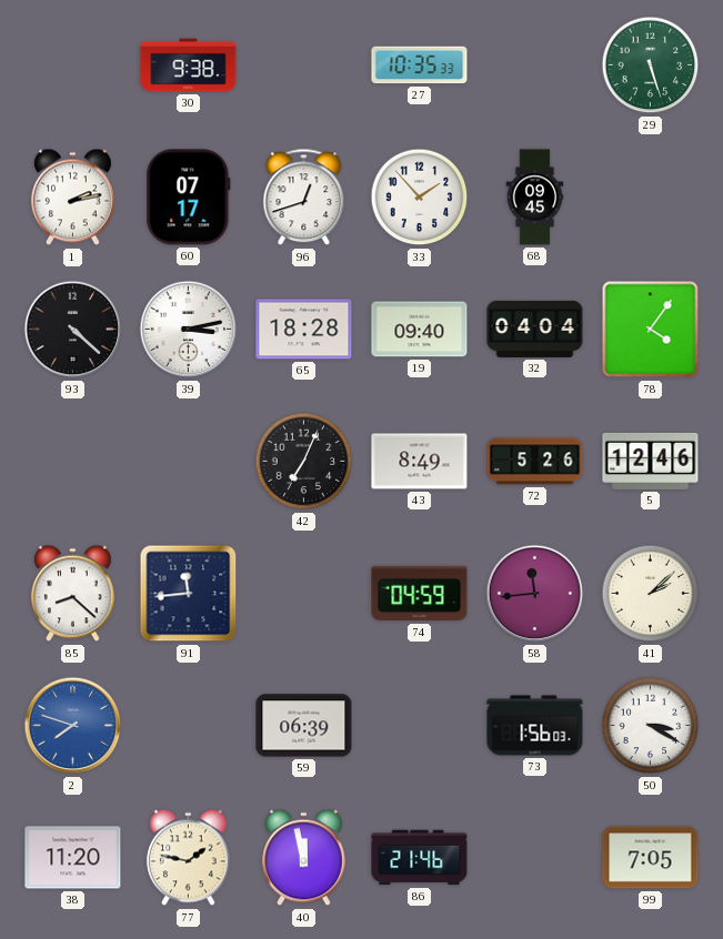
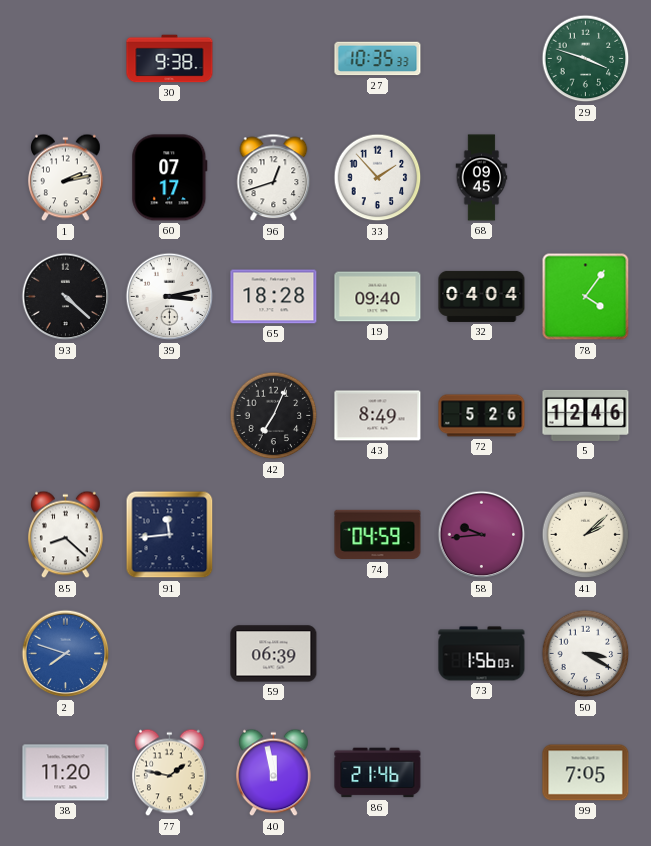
29: 5:27 -> 3:48
58: 11:44 -> 9:44
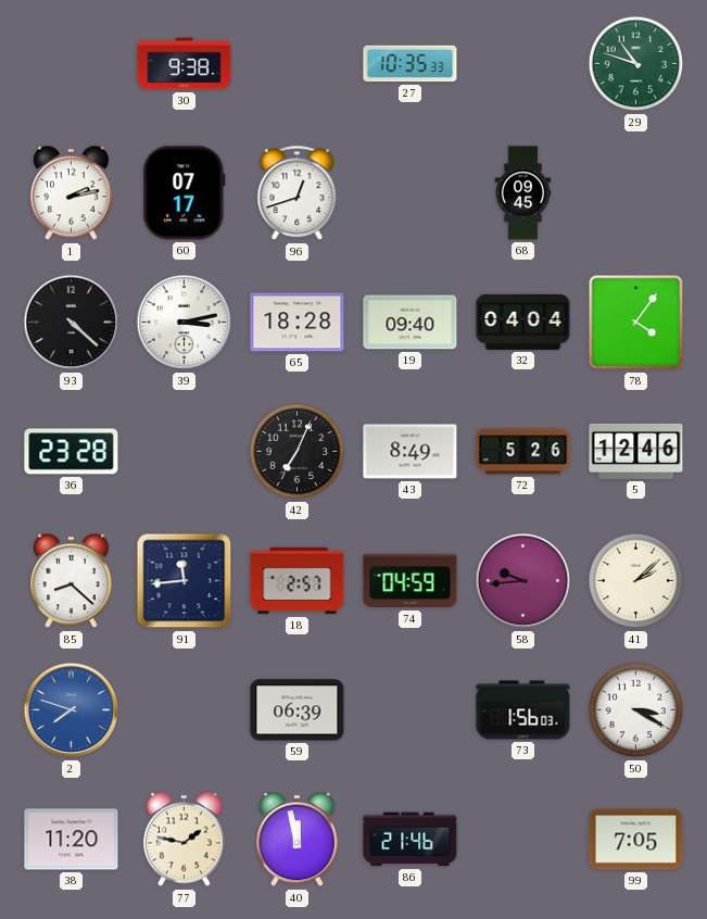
29: 3:48 -> 10:48
33: 1:53 -> none
36: none -> 23:28
18: none -> 2:57
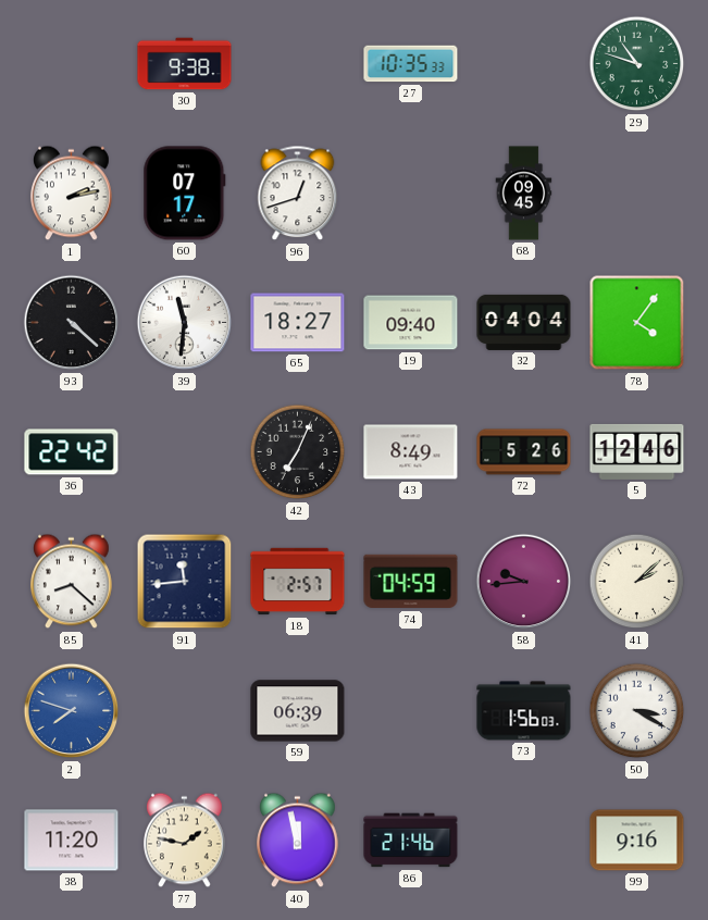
39: 3:13 -> 11:31
65: 18:28 -> 18:27
36: 23:28 -> 22:42
99: 7:05 -> 9:16
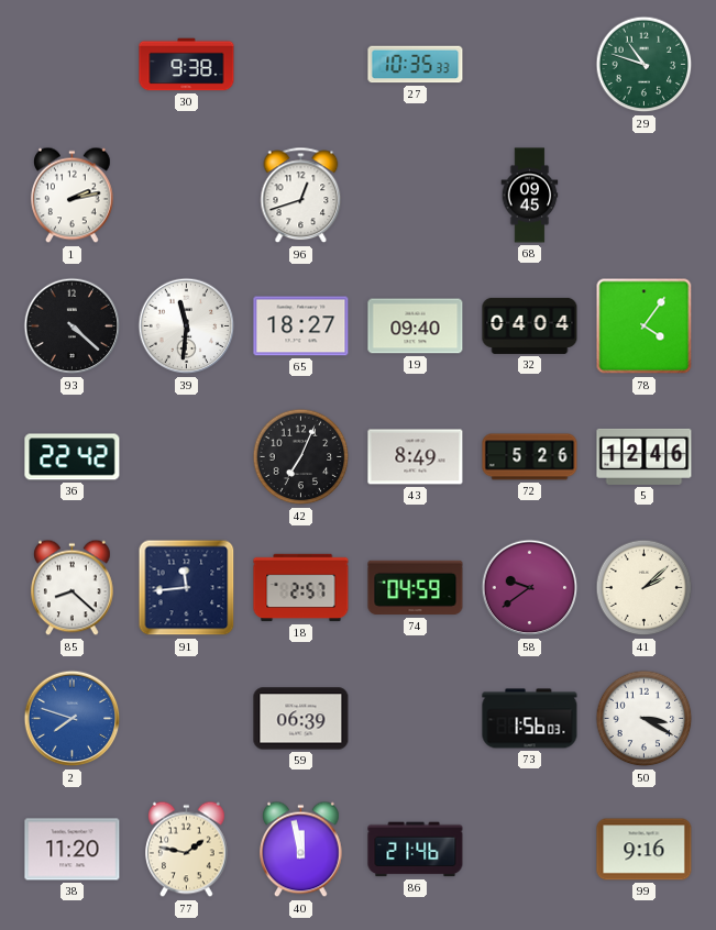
60: 07:17 -> none
58: 9:44 -> 9:39
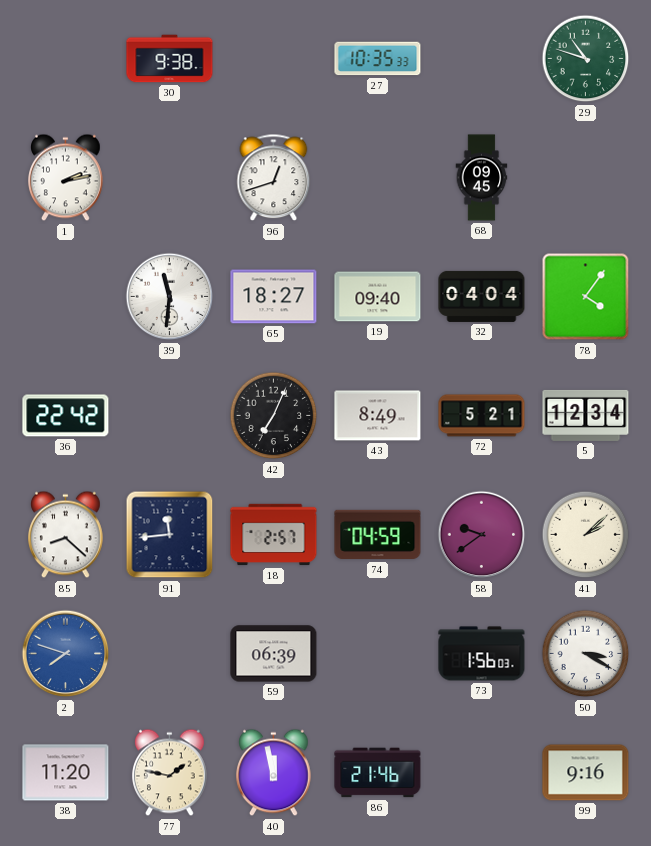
93: 4:22 -> none
72: 5:26 -> 5:21
5: 12:46 -> 12:34
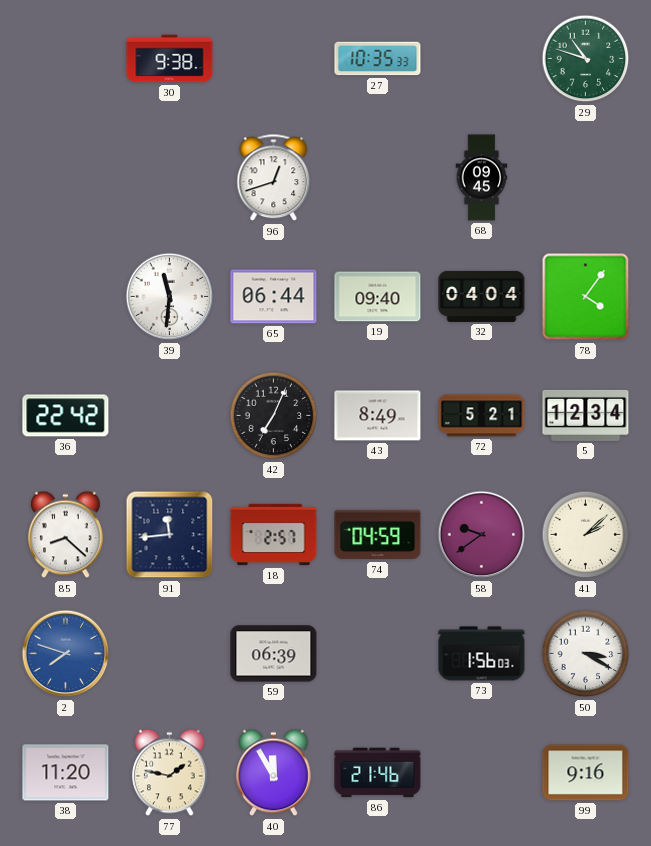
1: 2:13 -> none
65: 18:27 -> 06:44
40: 11:58 -> 11:55
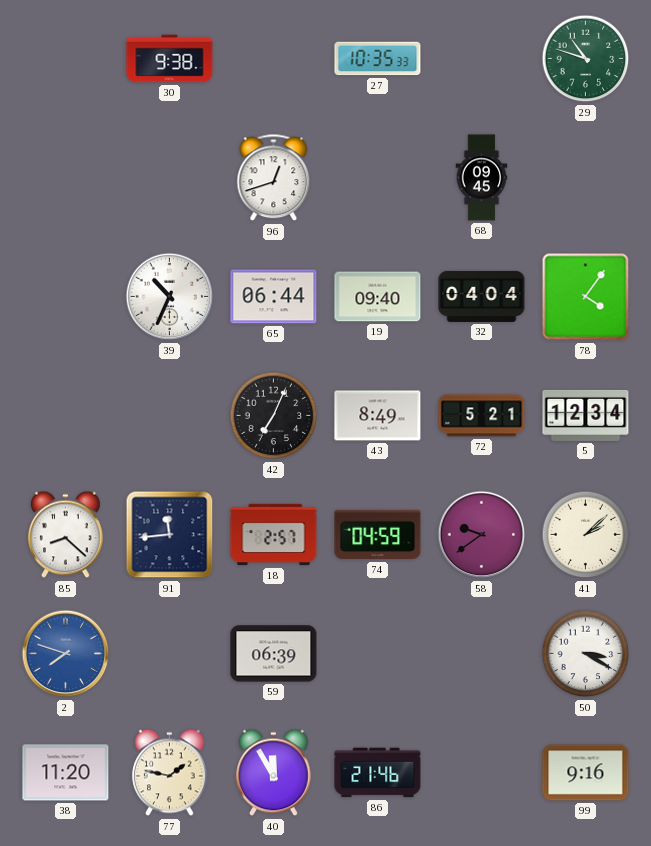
39: 11:31 -> 10:34
36: 22:42 -> none
73: 1:56 -> none
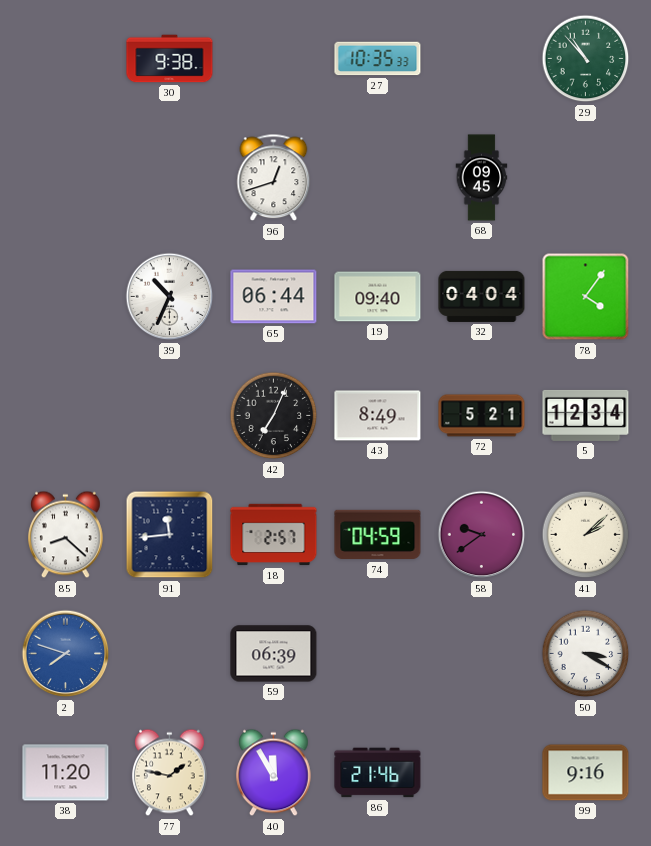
29: 10:48 -> 10:53
